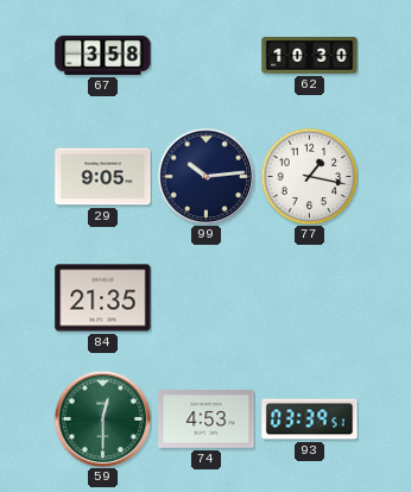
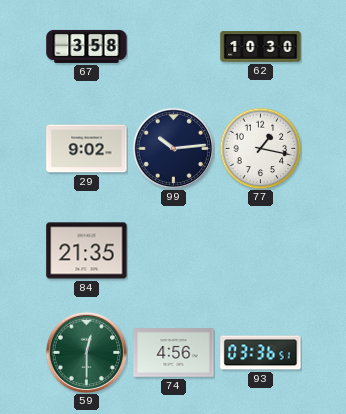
29: 9:05 -> 9:02
74: 4:53 -> 4:56
93: 03:39 -> 03:36
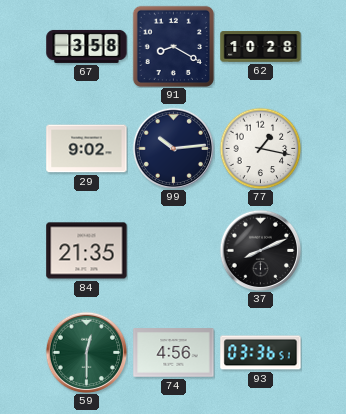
91: none -> 8:20
62: 10:30 -> 10:28
37: none -> 8:11
